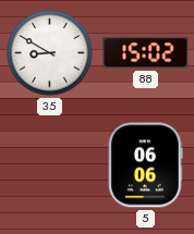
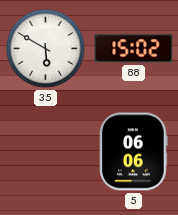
35: 8:50 -> 5:50
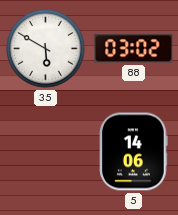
88: 15:02 -> 03:02
5: 06:06 -> 14:06
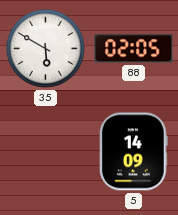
88: 03:02 -> 02:05
5: 14:06 -> 14:09
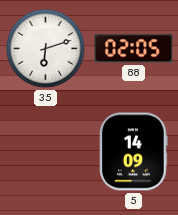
35: 5:50 -> 6:12
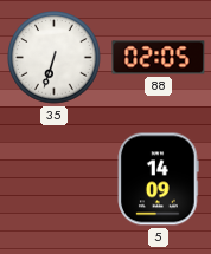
35: 6:12 -> 6:33
